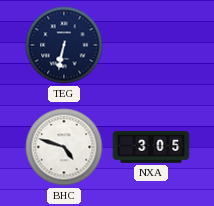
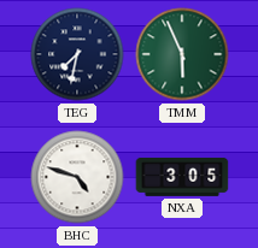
TEG: 6:32 -> 7:32
TMM: none -> 5:56
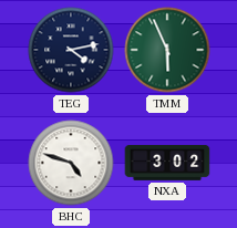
TEG: 7:32 -> 4:13
NXA: 3:05 -> 3:02
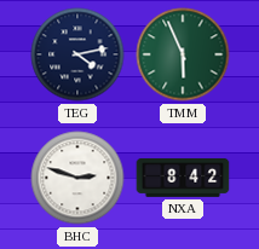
BHC: 4:48 -> 2:48
NXA: 3:02 -> 8:42
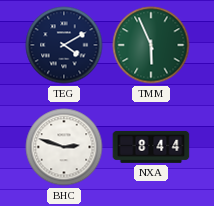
TEG: 4:13 -> 4:10
NXA: 8:42 -> 8:44
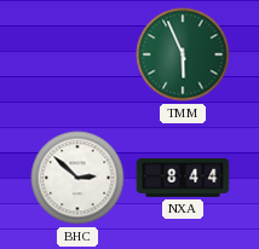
TEG: 4:10 -> none
BHC: 2:48 -> 2:52
